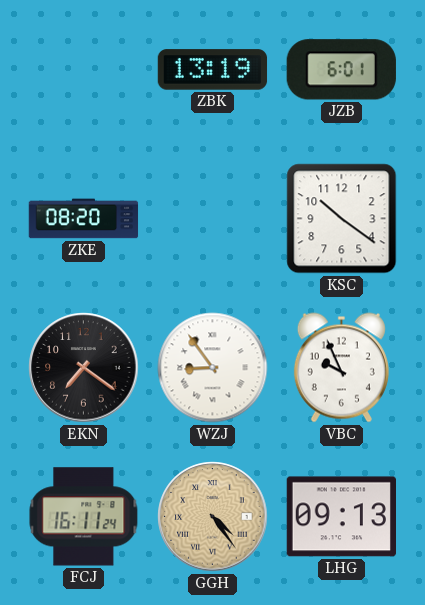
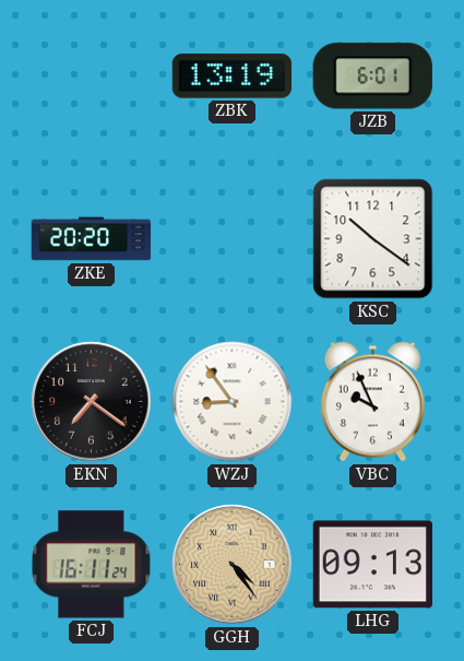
ZKE: 08:20 -> 20:20
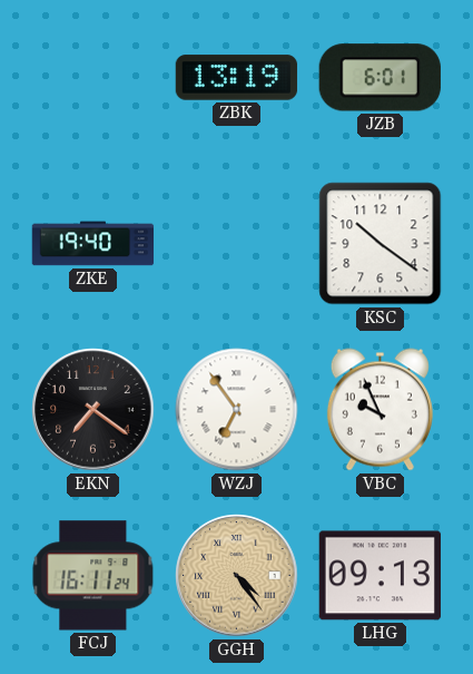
ZKE: 20:20 -> 19:40
WZJ: 8:54 -> 6:54
